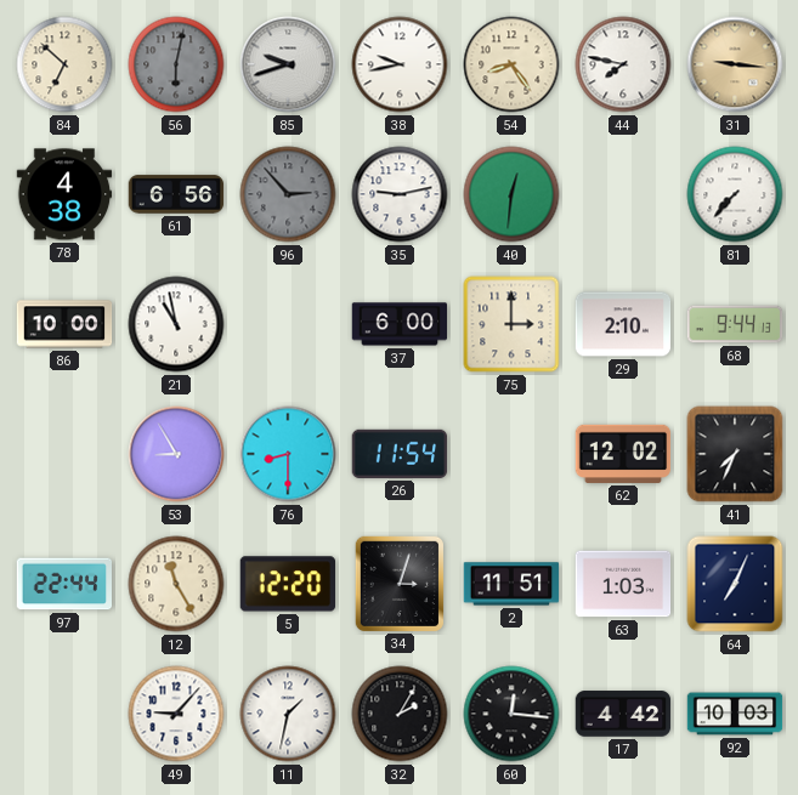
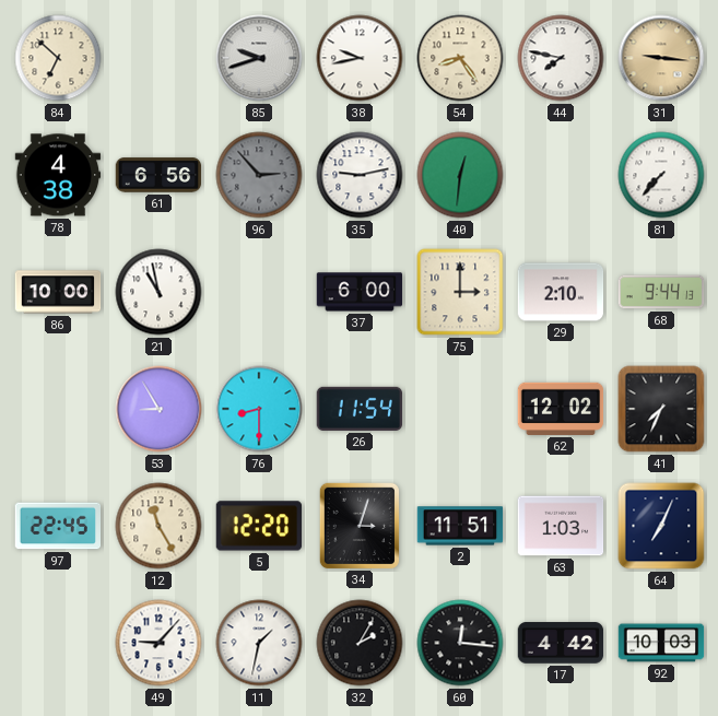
56: 6:02 -> none
97: 22:44 -> 22:45
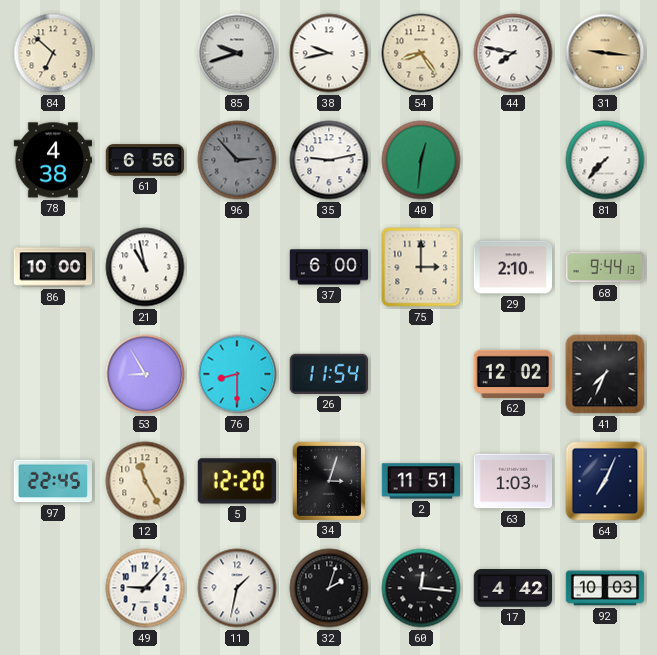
32: 2:05 -> 2:03
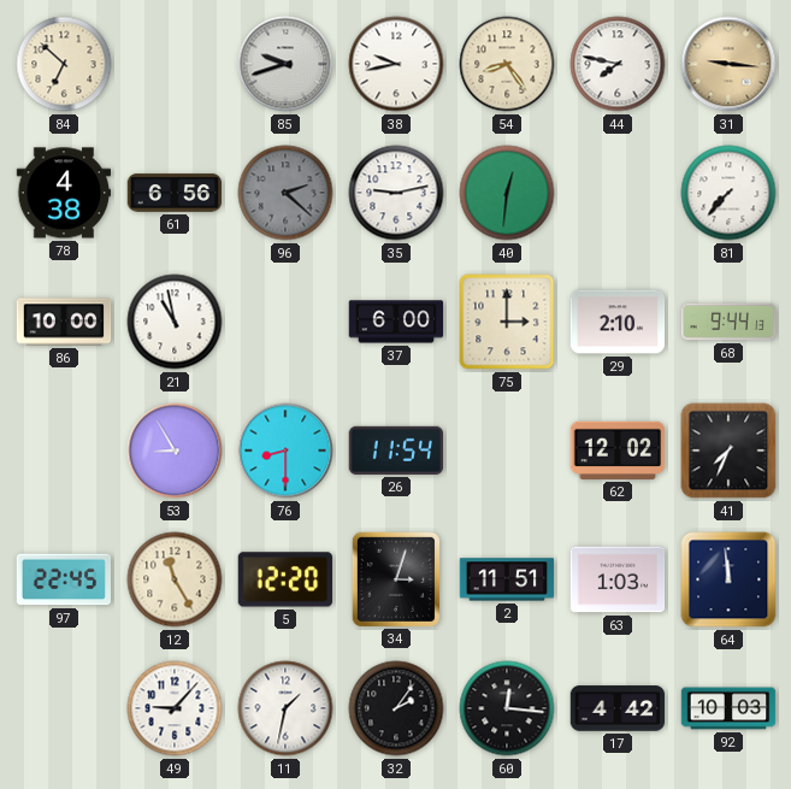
96: 2:53 -> 2:22
64: 7:04 -> 11:59
32: 2:03 -> 2:06
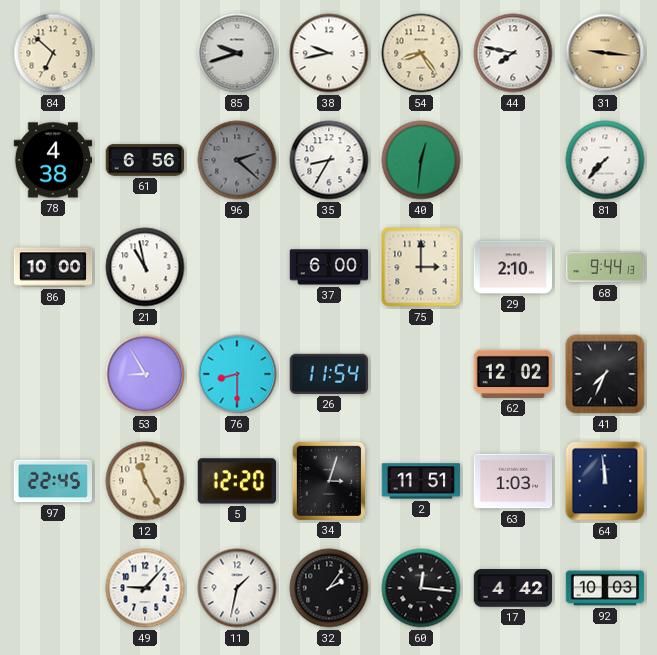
35: 9:13 -> 8:35
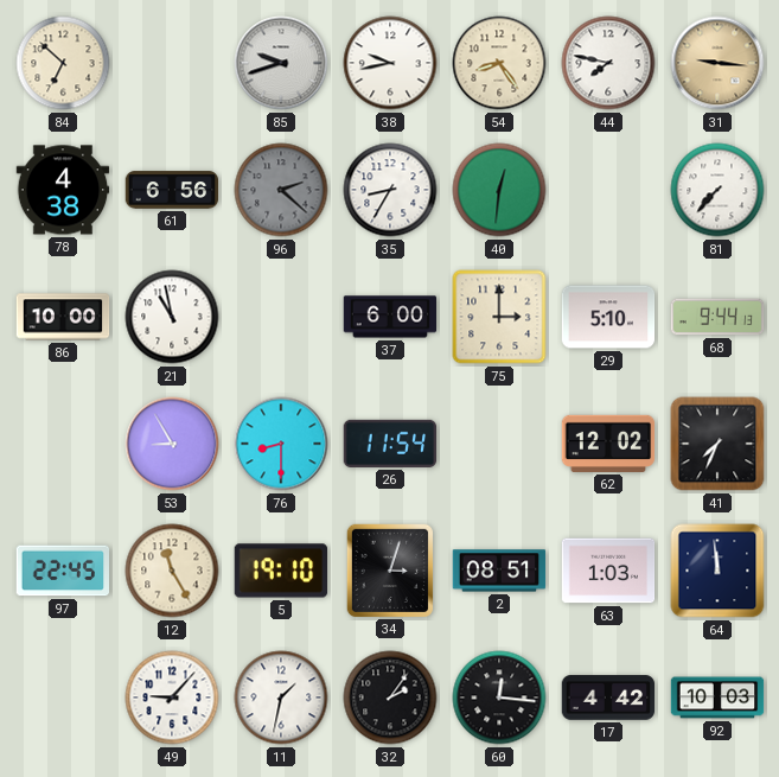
29: 2:10 -> 5:10
5: 12:20 -> 19:10
2: 11:51 -> 08:51
